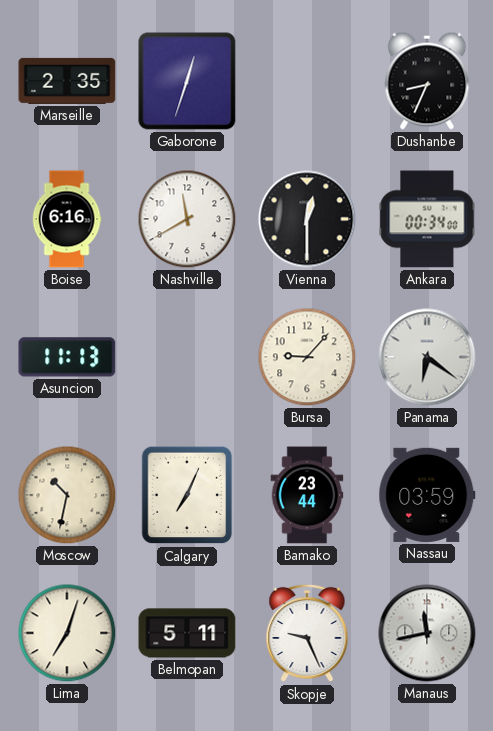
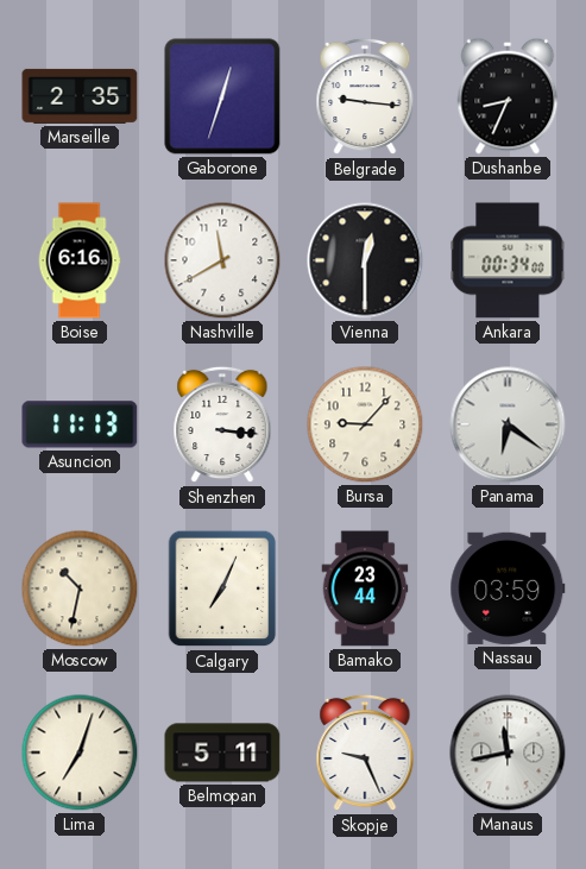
Belgrade: none -> 9:16
Shenzhen: none -> 3:16
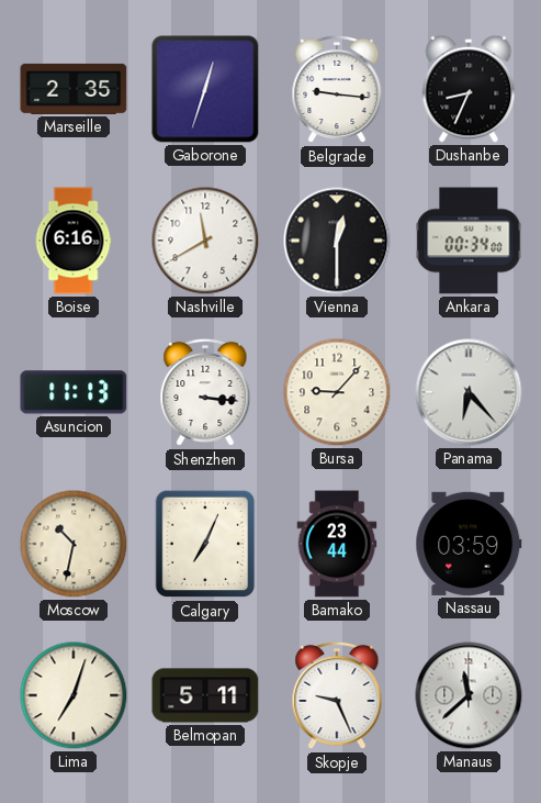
Panama: 6:21 -> 6:23
Manaus: 11:43 -> 11:38
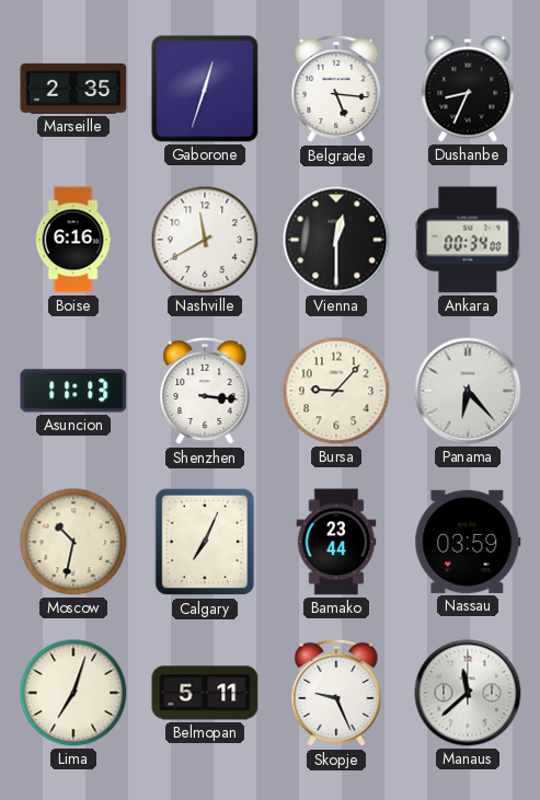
Belgrade: 9:16 -> 5:16
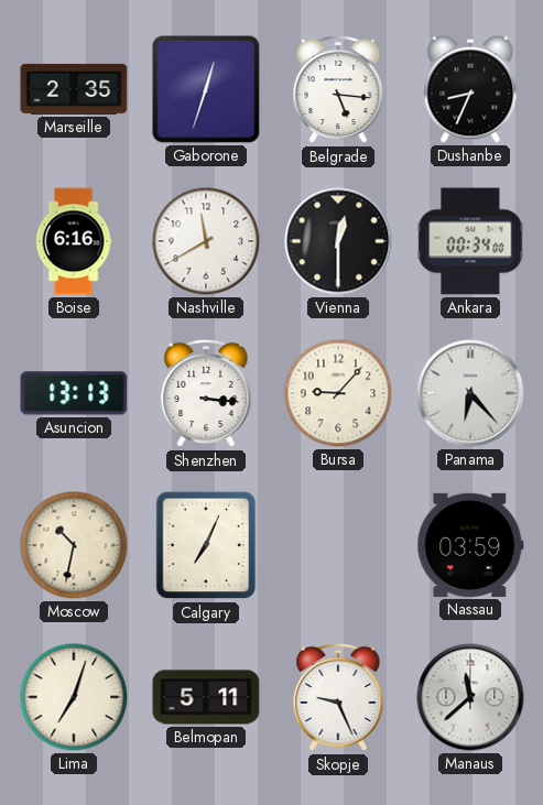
Asuncion: 11:13 -> 13:13
Bamako: 23:44 -> none
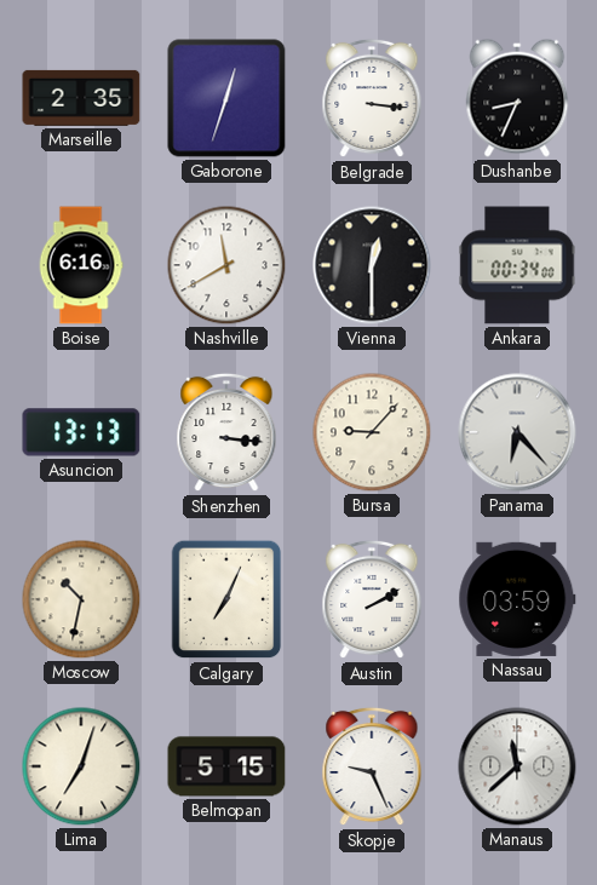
Belgrade: 5:16 -> 3:16
Austin: none -> 2:10
Belmopan: 5:11 -> 5:15
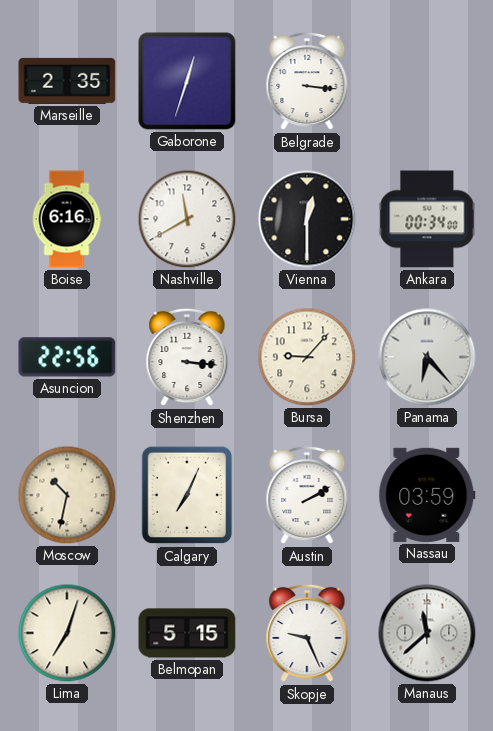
Dushanbe: 8:34 -> none
Asuncion: 13:13 -> 22:56
